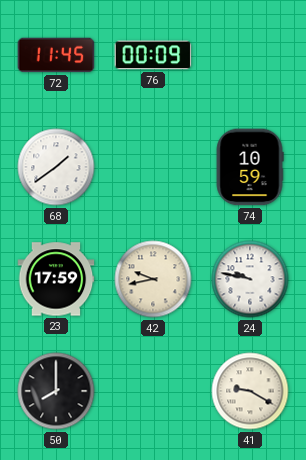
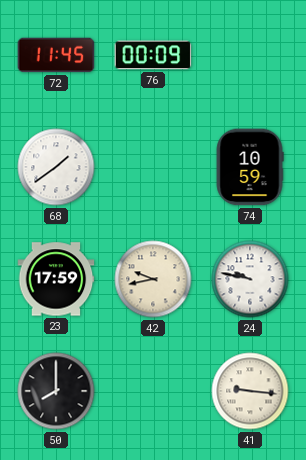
41: 9:20 -> 9:16
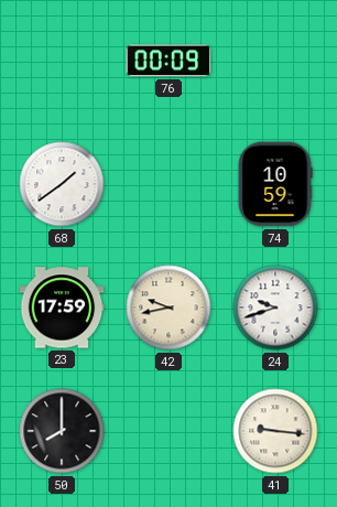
72: 11:45 -> none
24: 9:47 -> 9:42
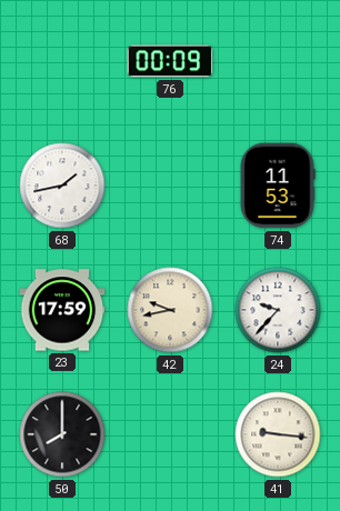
68: 1:39 -> 1:43
74: 10:59 -> 11:53
24: 9:42 -> 9:37
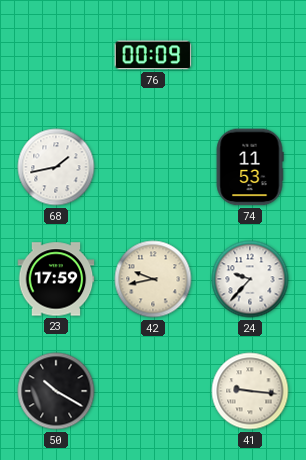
50: 8:00 -> 10:20
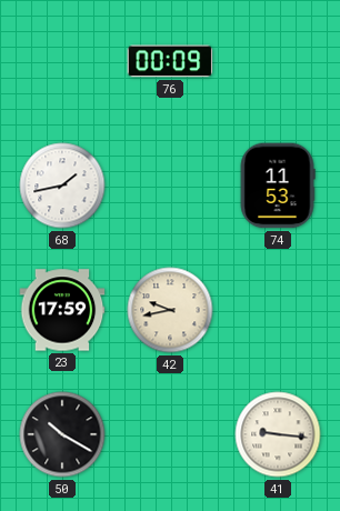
24: 9:37 -> none
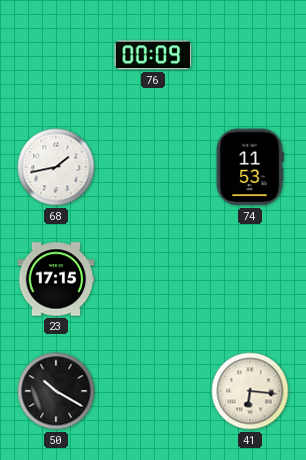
23: 17:59 -> 17:15
42: 9:43 -> none
41: 9:16 -> 6:16
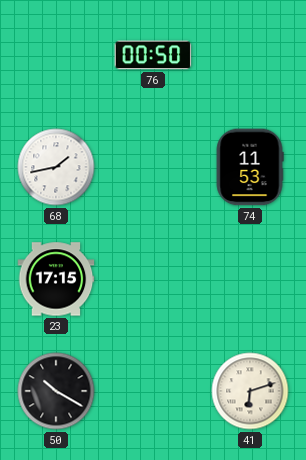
76: 00:09 -> 00:50
41: 6:16 -> 6:12
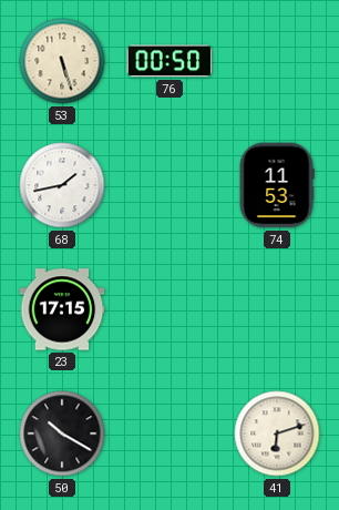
53: none -> 5:27
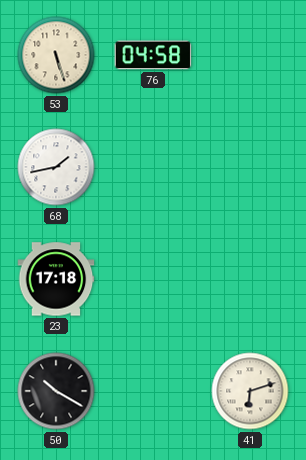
76: 00:50 -> 04:58
74: 11:53 -> none
23: 17:15 -> 17:18
